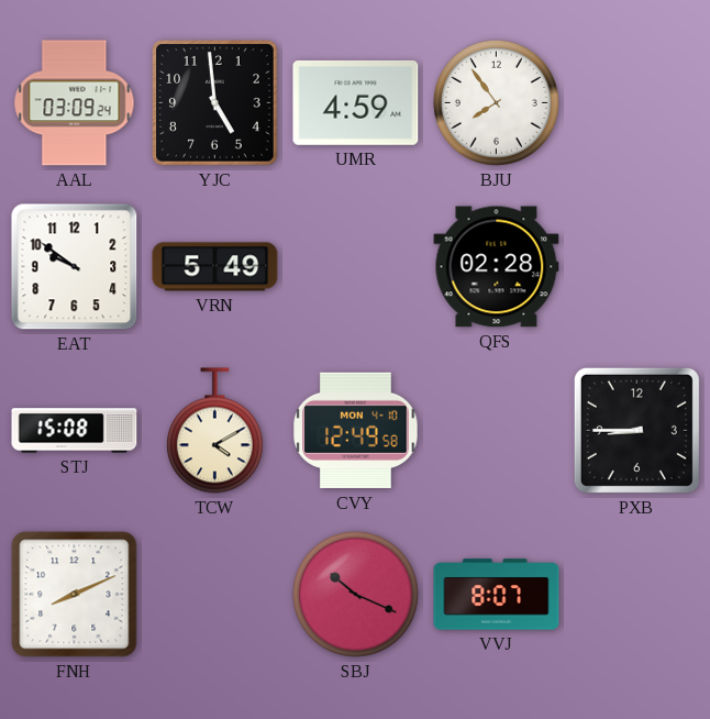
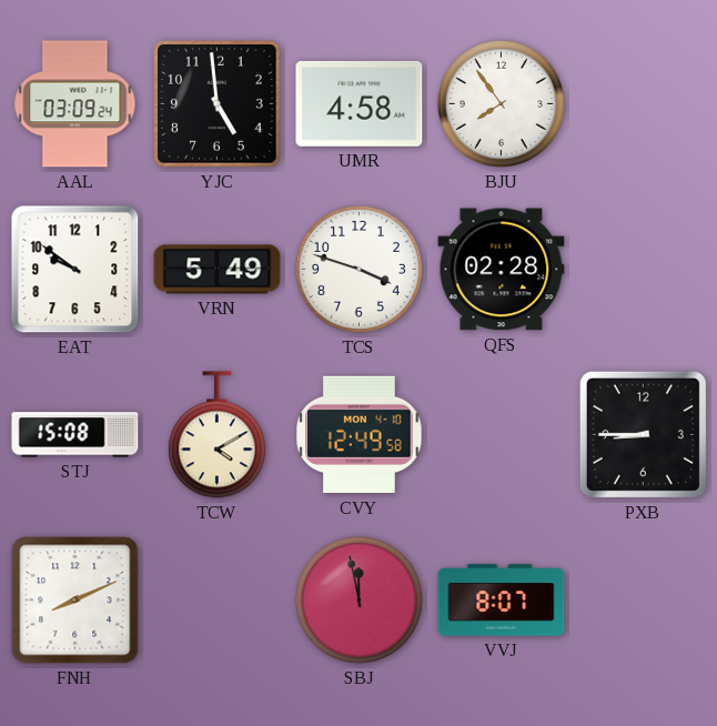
UMR: 4:59 -> 4:58
TCS: none -> 3:48
SBJ: 10:19 -> 11:58
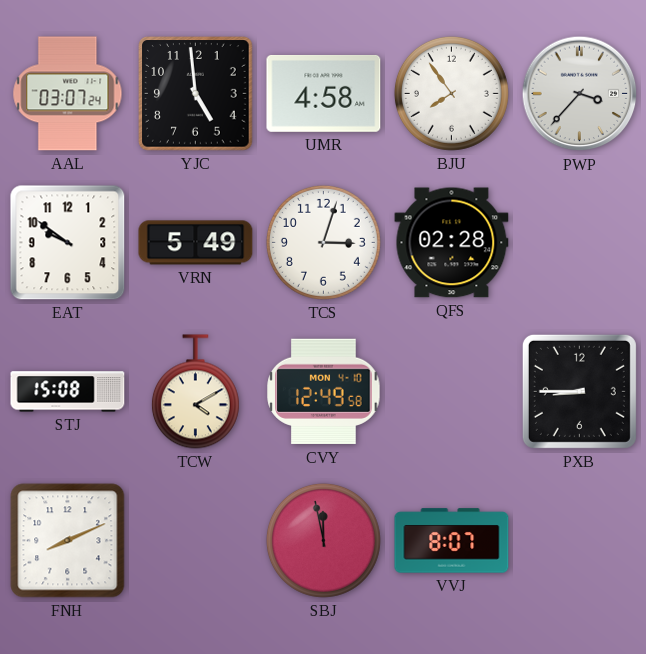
AAL: 03:09 -> 03:07
PWP: none -> 3:37
TCS: 3:48 -> 3:03
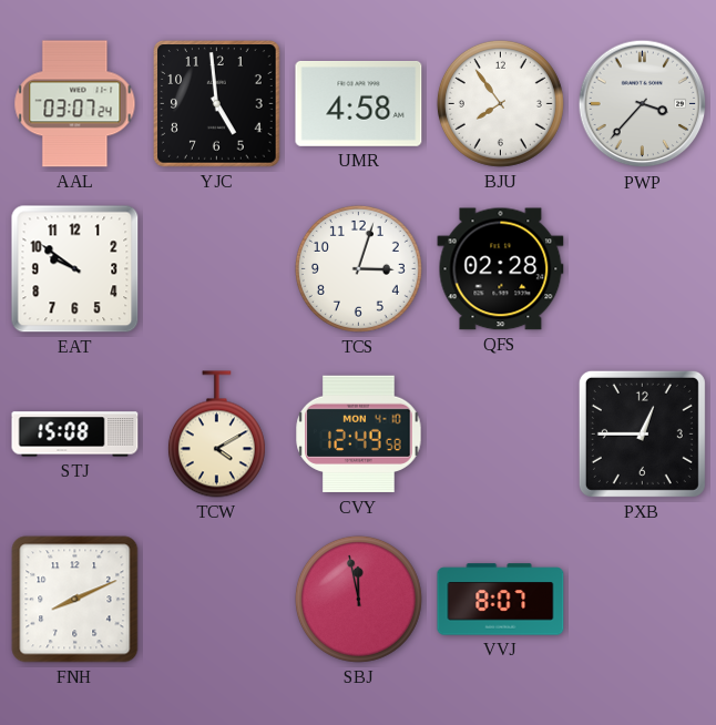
VRN: 5:49 -> none
PXB: 8:45 -> 12:45
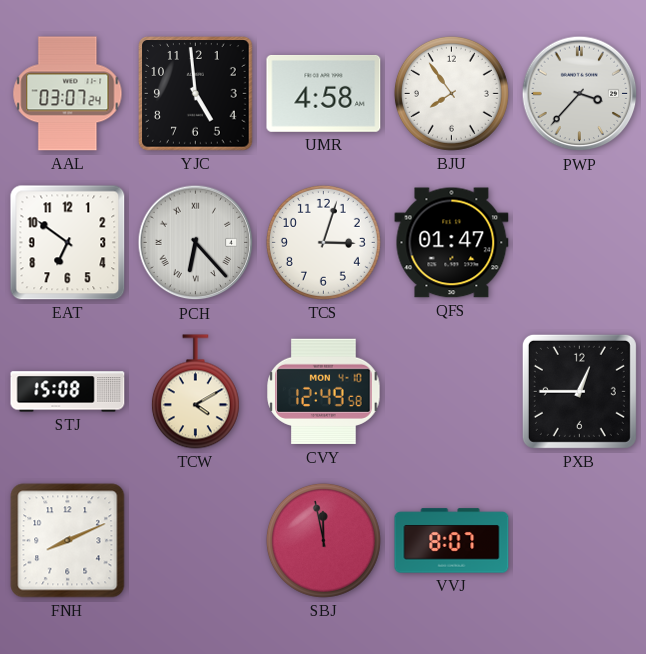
EAT: 9:51 -> 6:51
PCH: none -> 6:23
QFS: 02:28 -> 01:47
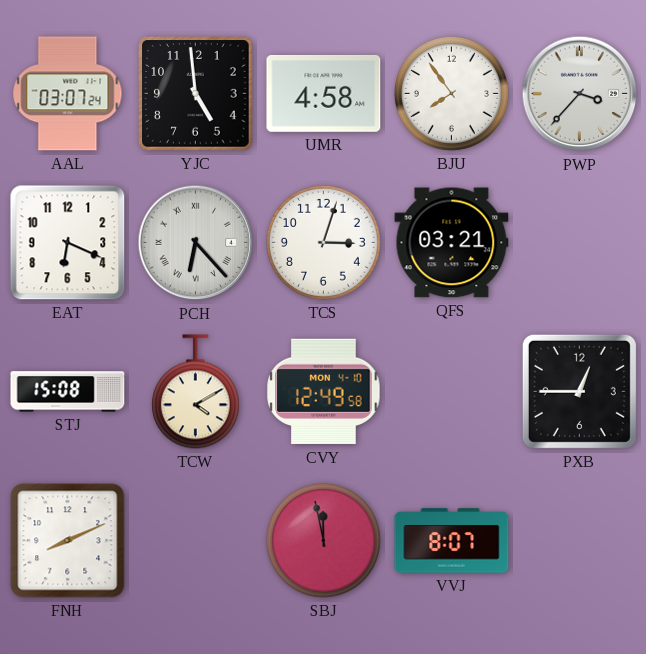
EAT: 6:51 -> 6:19
QFS: 01:47 -> 03:21
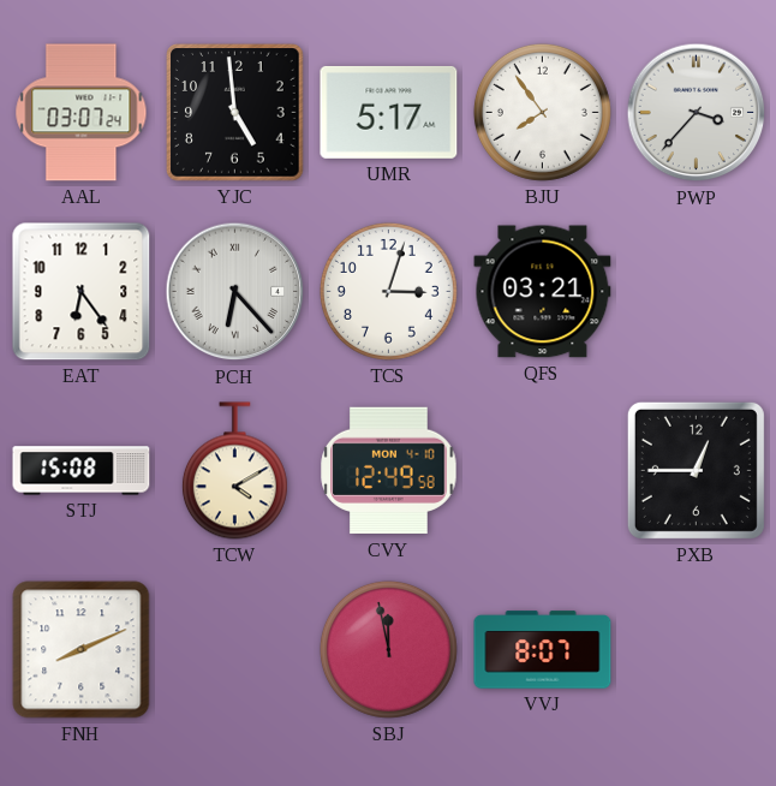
UMR: 4:58 -> 5:17
EAT: 6:19 -> 6:24
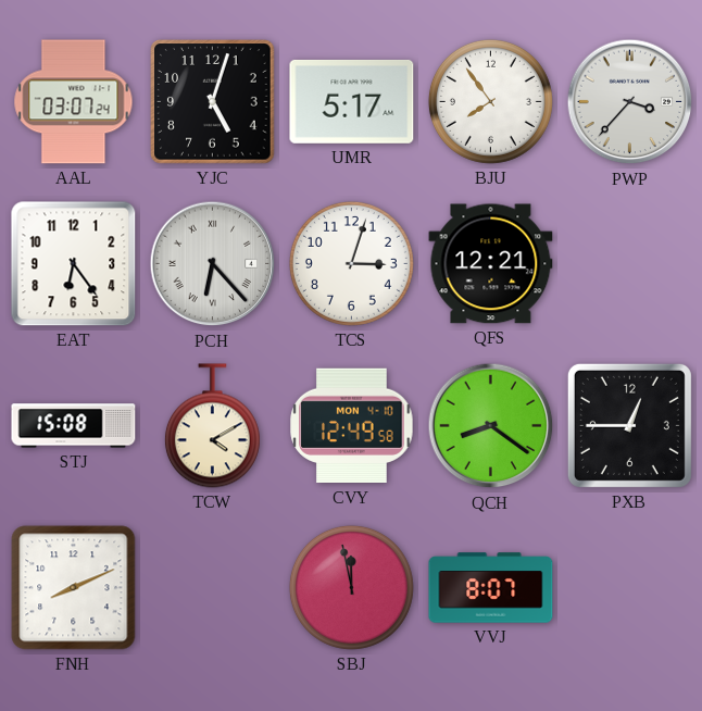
YJC: 4:59 -> 5:03
QFS: 03:21 -> 12:21
QCH: none -> 8:21
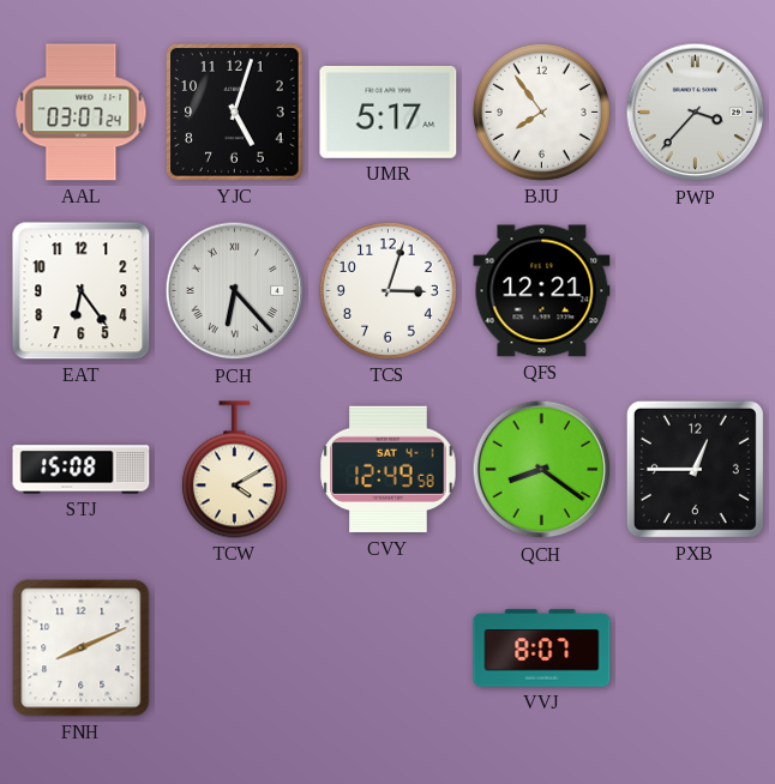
CVY date: MON 4-10 -> SAT 4-1
SBJ: 11:58 -> none
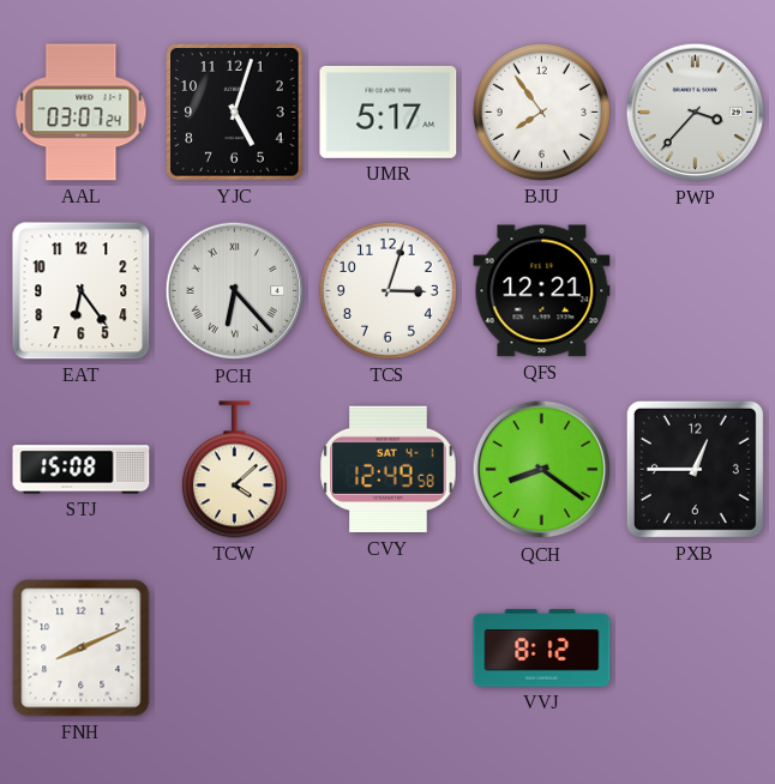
TCW: 4:10 -> 4:08
VVJ: 8:07 -> 8:12
